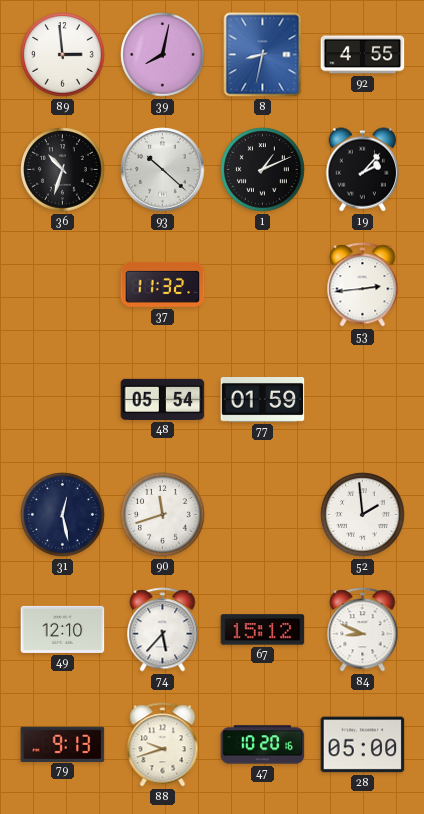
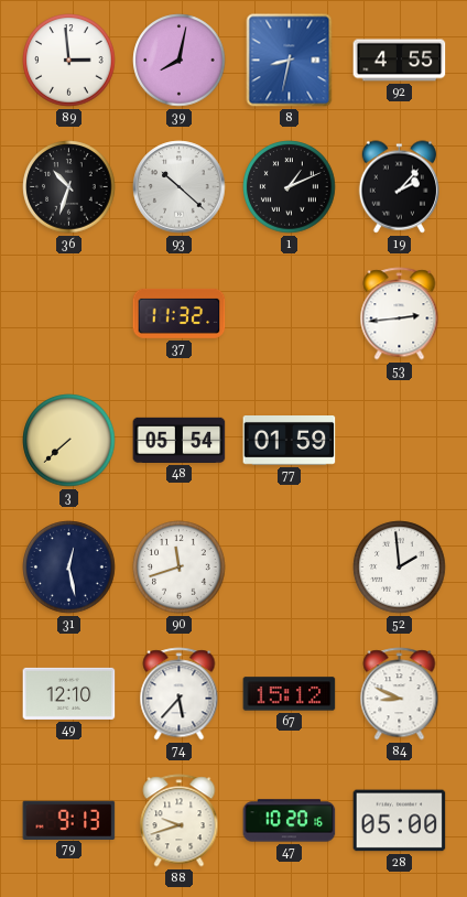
3: none -> 7:38
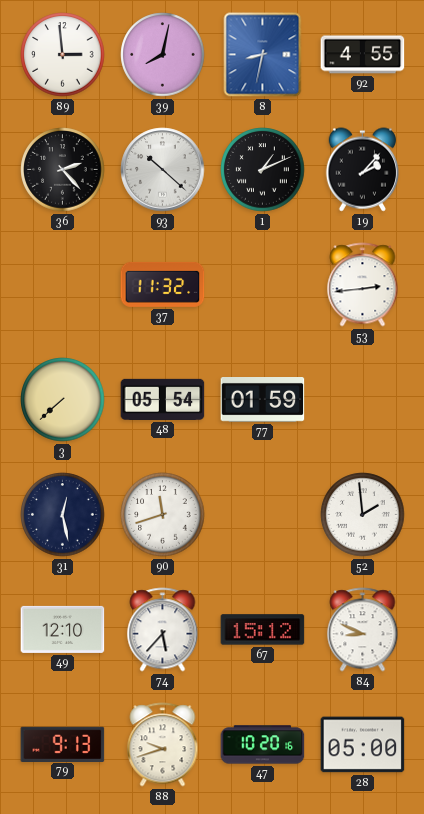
36: 10:33 -> 2:23
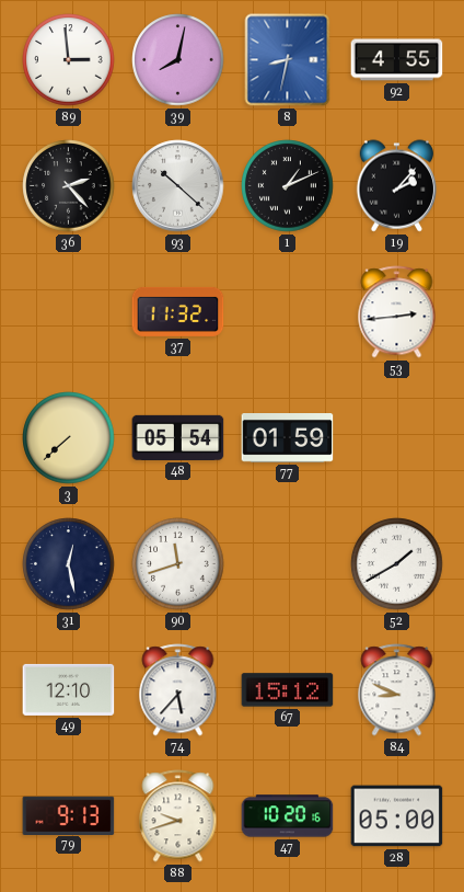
52: 1:59 -> 1:40
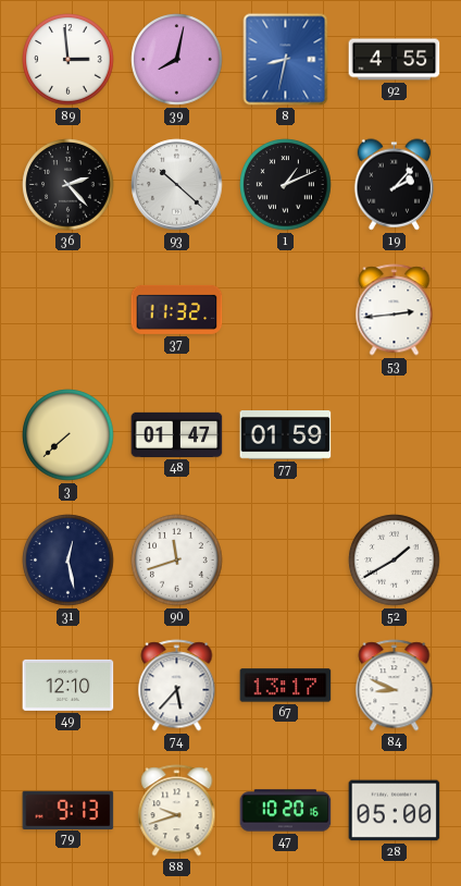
48: 05:54 -> 01:47
67: 15:12 -> 13:17
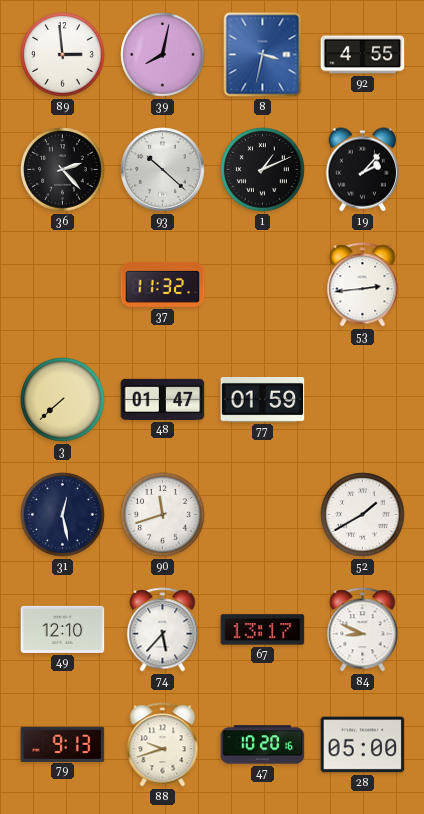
8: 8:32 -> 3:32
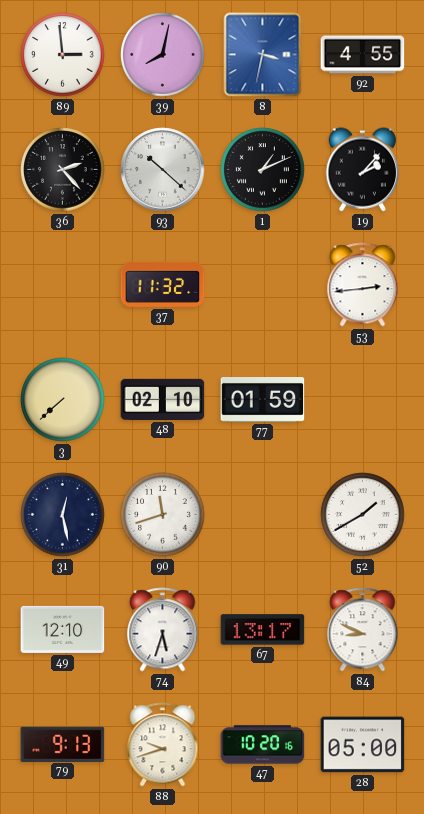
48: 01:47 -> 02:10
74: 5:37 -> 5:33
